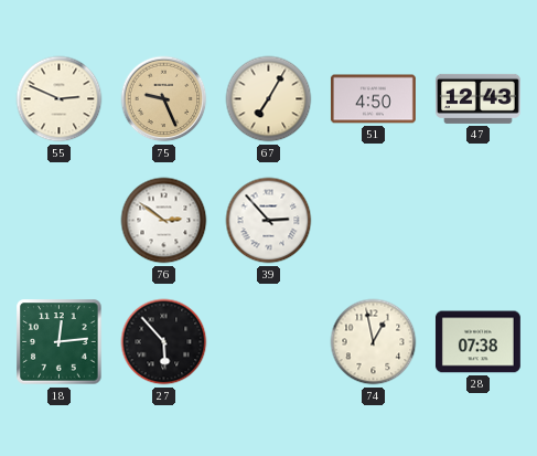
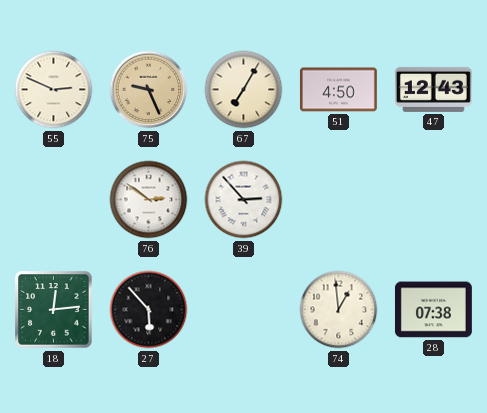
74: 12:58 -> 12:59
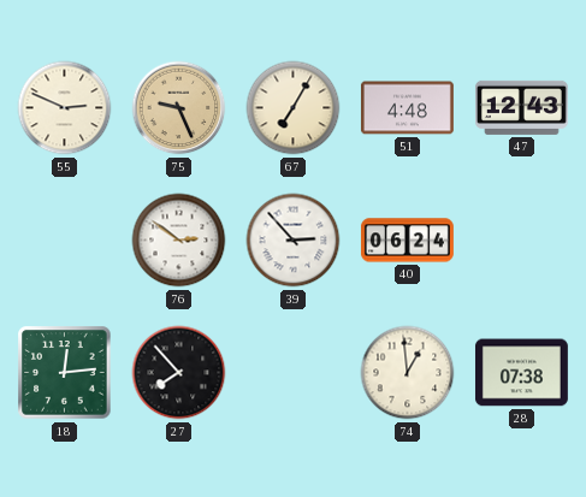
51: 4:50 -> 4:48
40: none -> 06:24
27: 5:53 -> 7:53
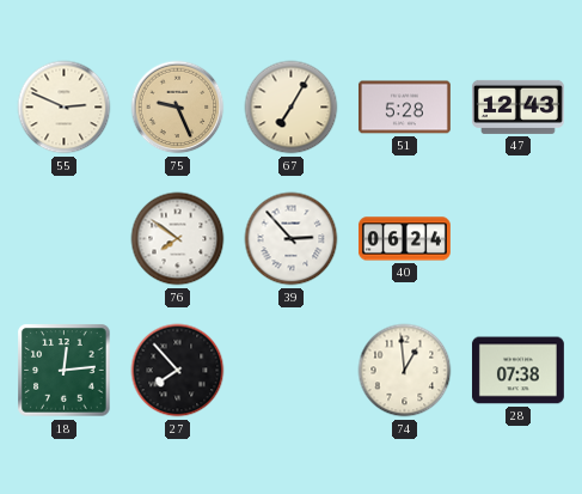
51: 4:48 -> 5:28
76: 2:51 -> 7:51
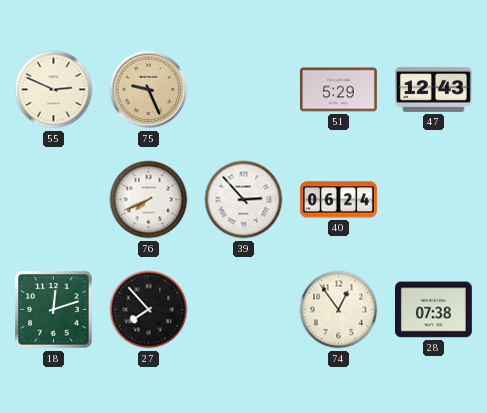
67: 7:05 -> none
51: 5:28 -> 5:29
76: 7:51 -> 7:41
18: 12:14 -> 12:12
74: 12:59 -> 12:54
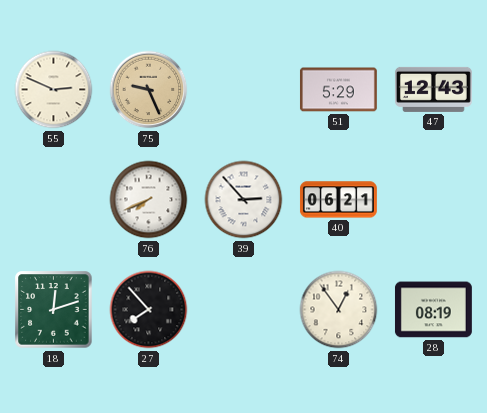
40: 06:24 -> 06:21
28: 07:38 -> 08:19
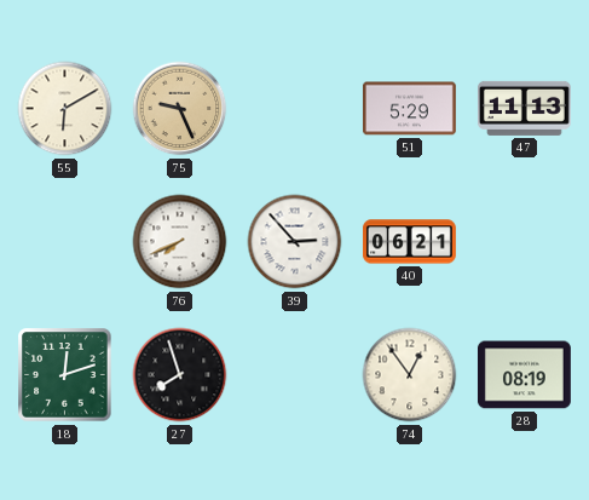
55: 2:49 -> 6:10
47: 12:43 -> 11:13
27: 7:53 -> 7:57
